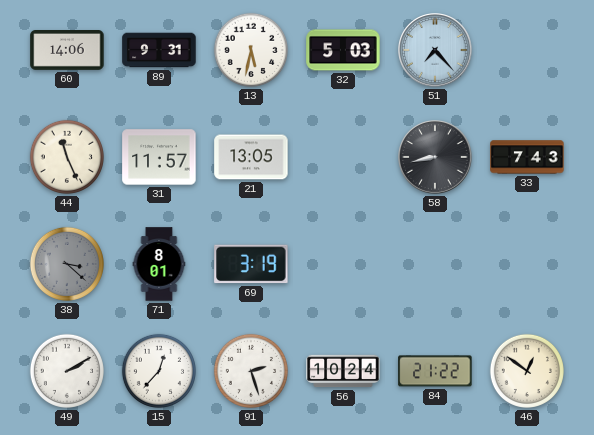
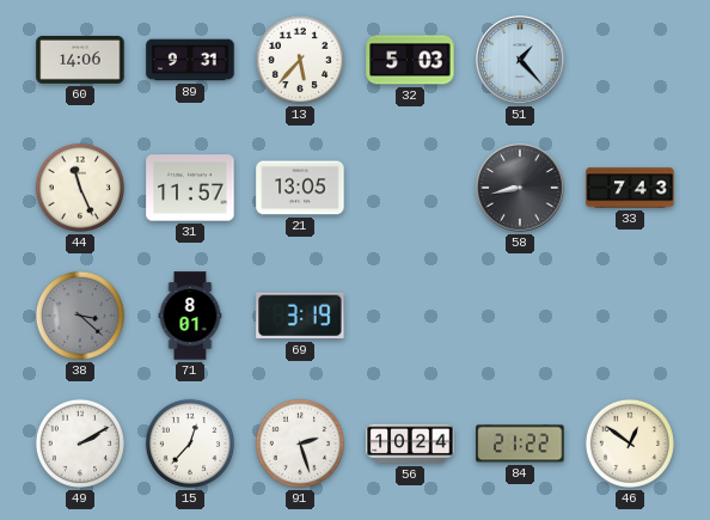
13: 5:32 -> 5:37
51: 7:23 -> 1:23
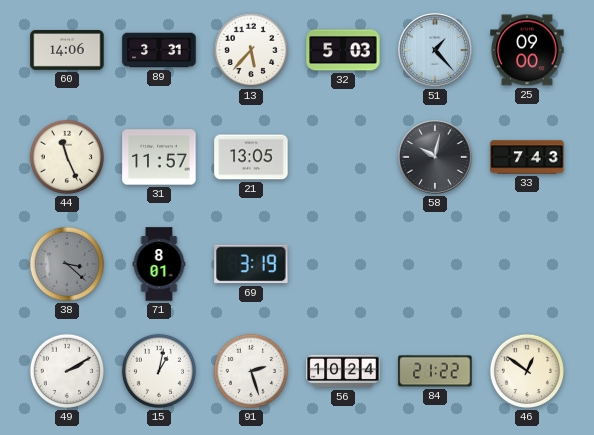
89: 9:31 -> 3:31
25: none -> 09:00
58: 8:43 -> 10:02
15: 12:37 -> 1:02
